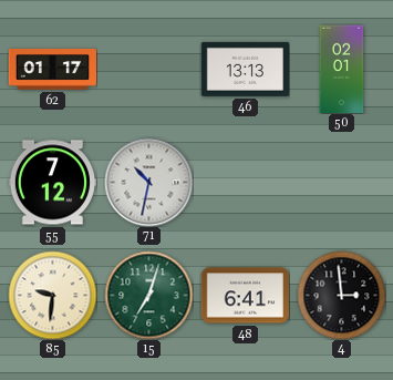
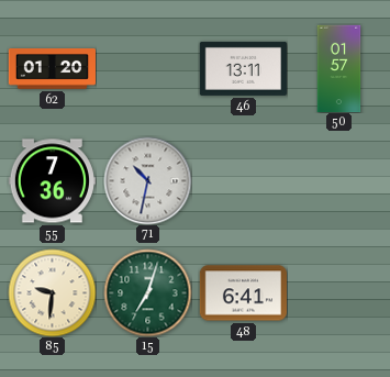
62: 01:17 -> 01:20
46: 13:13 -> 13:11
50: 02:01 -> 01:57
55: 7:12 -> 7:36
4: 2:59 -> none
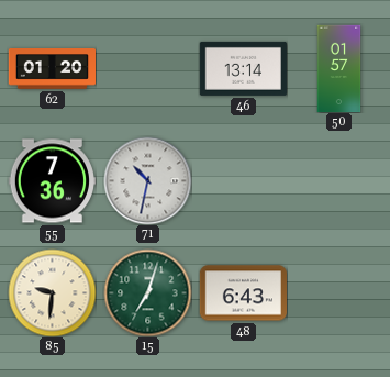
46: 13:11 -> 13:14
48: 6:41 -> 6:43
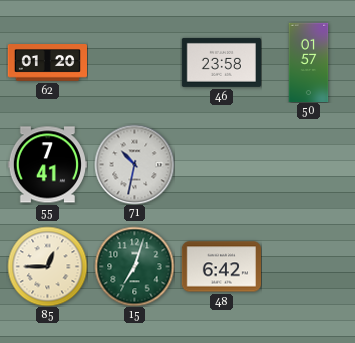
46: 13:14 -> 23:58
55: 7:36 -> 7:41
85: 9:31 -> 12:45
48: 6:43 -> 6:42
